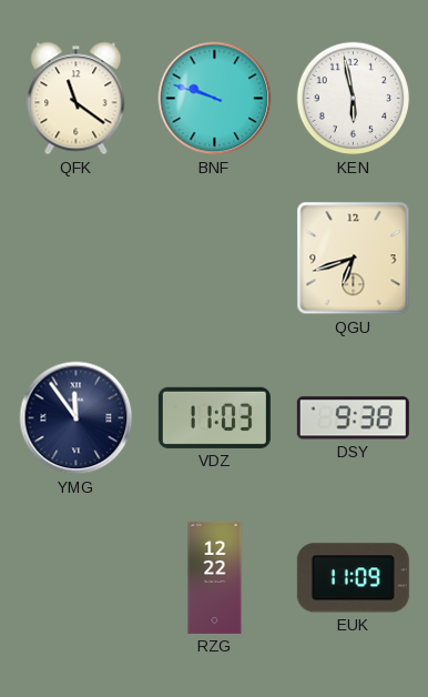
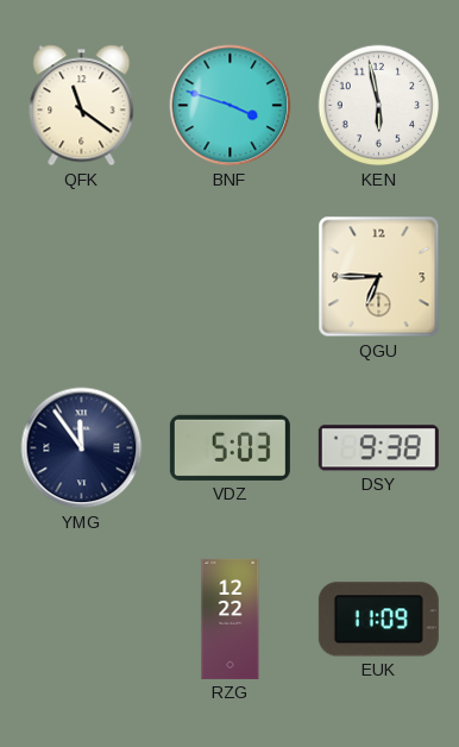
BNF: 9:48 -> 3:48
QGU: 6:42 -> 6:45
VDZ: 11:03 -> 5:03
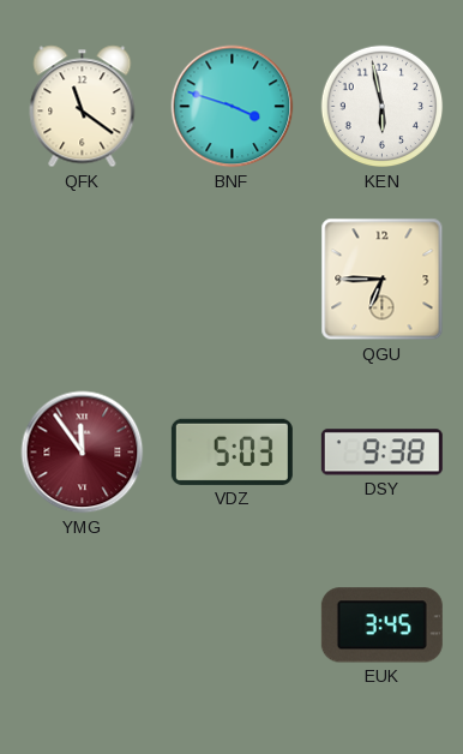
YMG dial: navy -> burgundy
RZG: 12:22 -> none
EUK: 11:09 -> 3:45
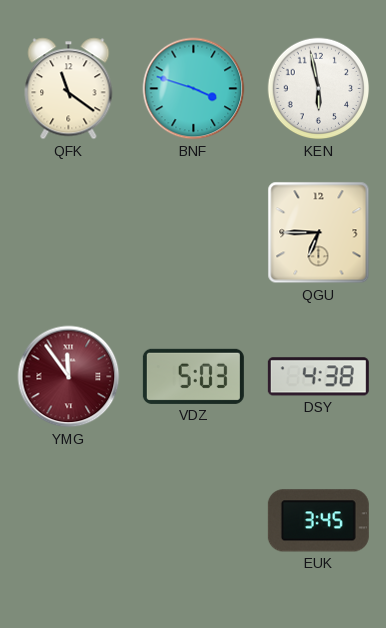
DSY: 9:38 -> 4:38
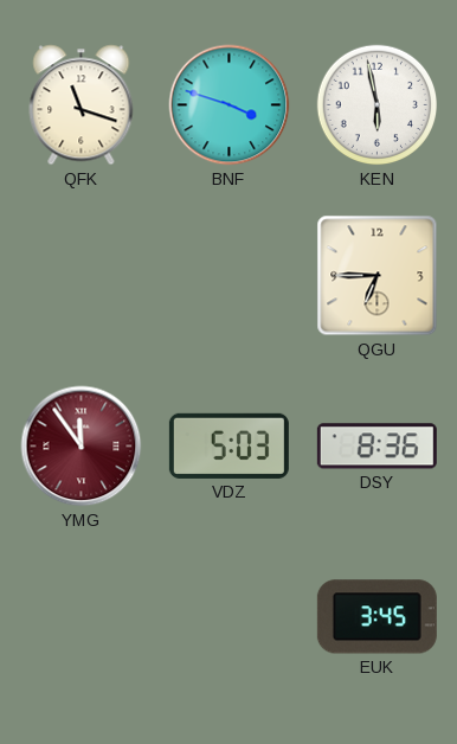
QFK: 11:21 -> 11:18
DSY: 4:38 -> 8:36
